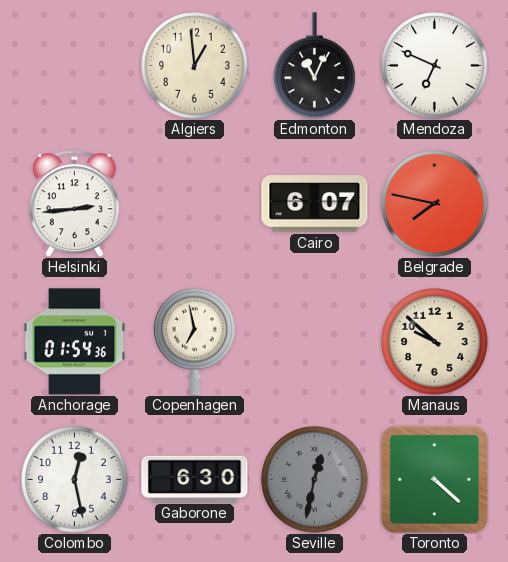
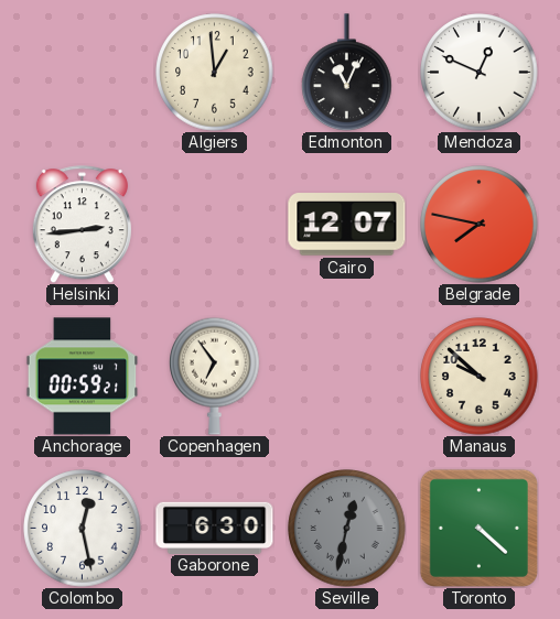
Mendoza: 6:49 -> 12:49
Cairo: 6:07 -> 12:07
Anchorage: 01:54 -> 00:59
Copenhagen: 6:58 -> 6:54
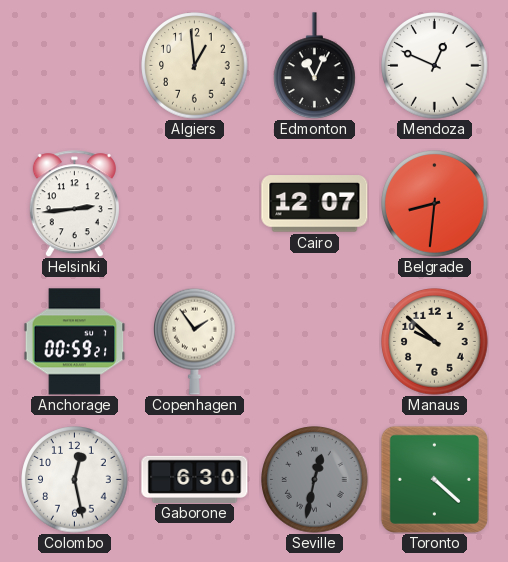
Belgrade: 7:47 -> 8:31
Copenhagen: 6:54 -> 1:54
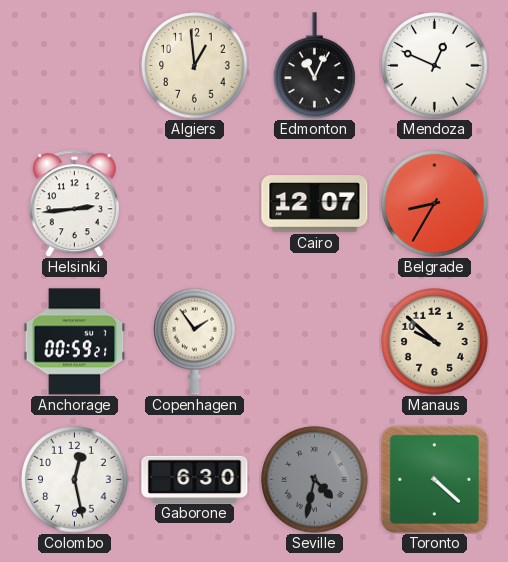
Belgrade: 8:31 -> 8:35
Seville: 12:32 -> 4:32
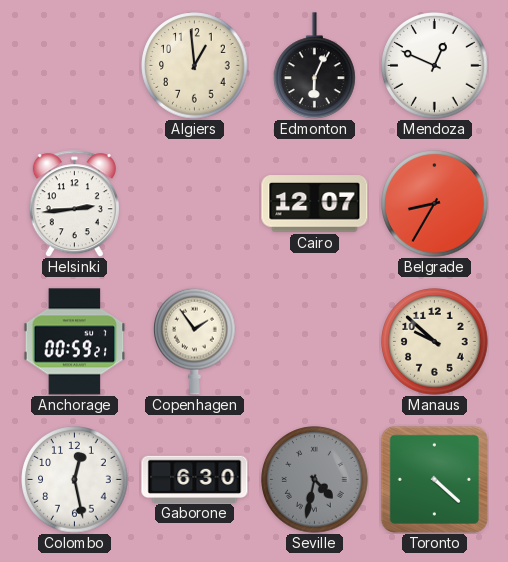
Edmonton: 11:04 -> 6:04
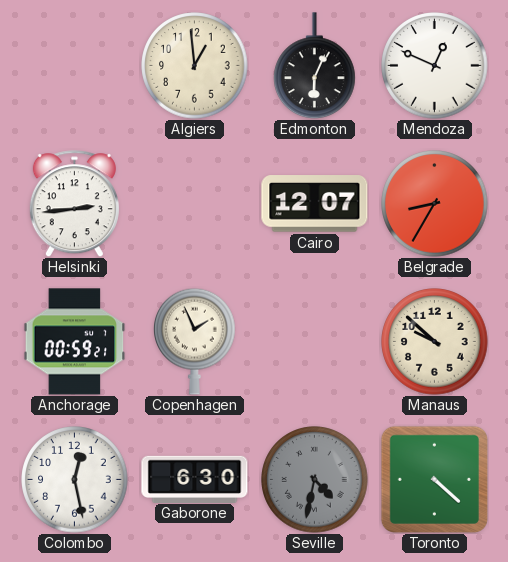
Copenhagen: 1:54 -> 1:56
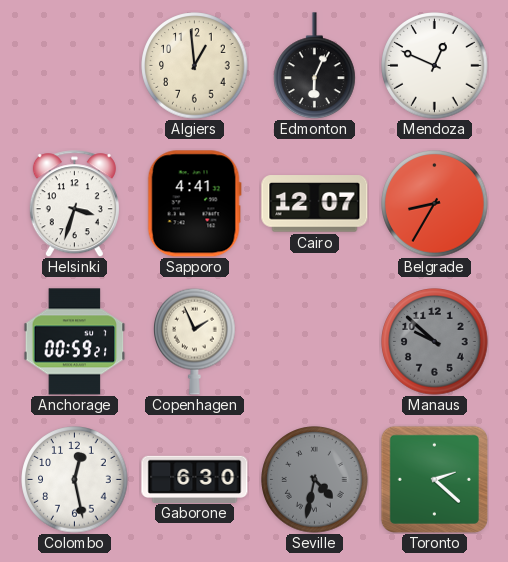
Helsinki: 2:44 -> 3:33
Sapporo: none -> 4:41
Manaus dial: cream -> grey
Toronto: 4:22 -> 2:22
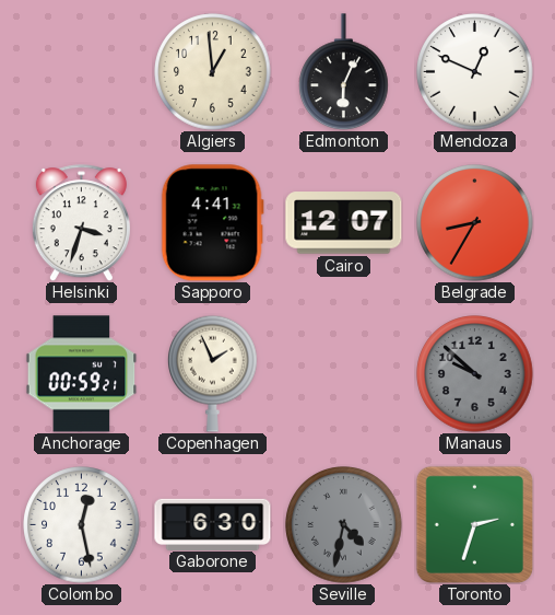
Toronto: 2:22 -> 2:33
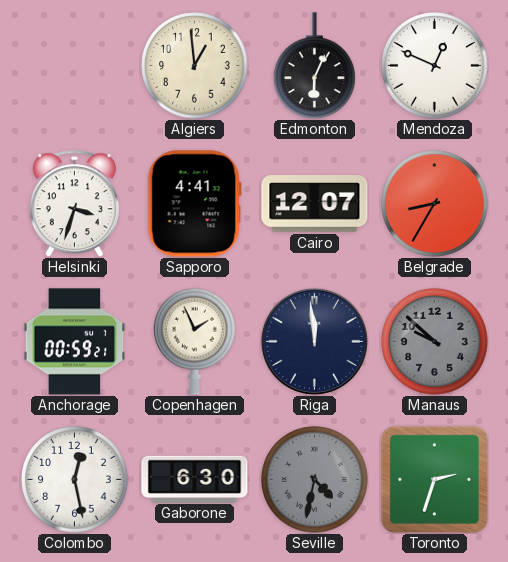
Riga: none -> 11:59
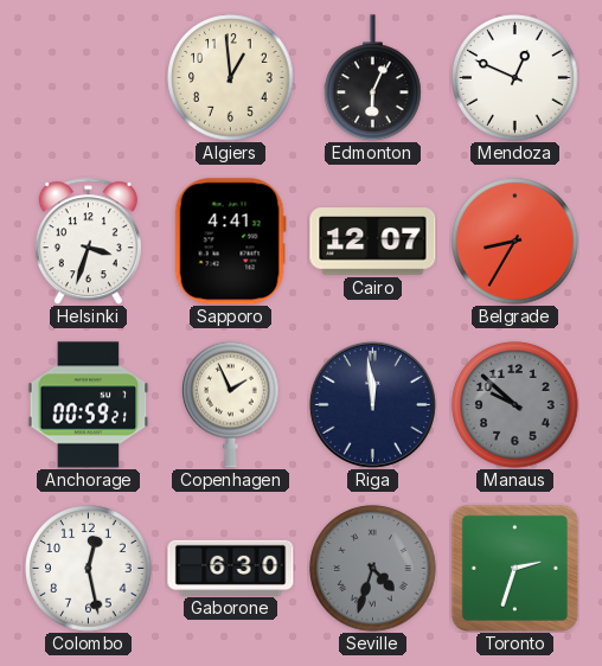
Seville: 4:32 -> 4:33
